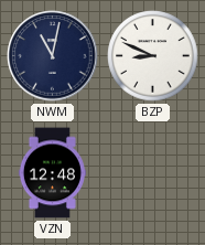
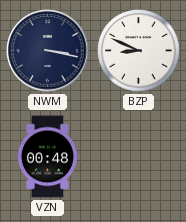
NWM: 11:02 -> 3:17
VZN: 12:48 -> 00:48
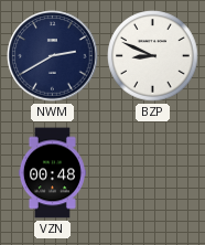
NWM: 3:17 -> 2:40
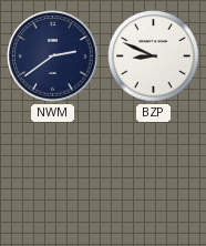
NWM: 2:40 -> 2:39
VZN: 00:48 -> none
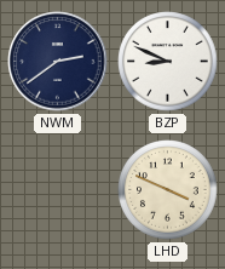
LHD: none -> 3:49
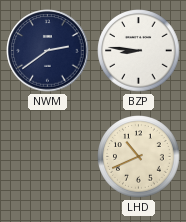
BZP: 8:49 -> 8:46
LHD: 3:49 -> 10:41
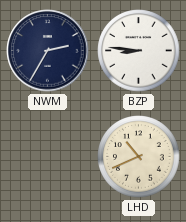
NWM: 2:39 -> 2:35
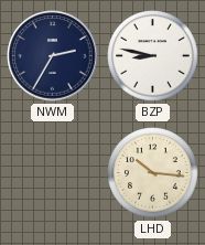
BZP: 8:46 -> 8:47
LHD: 10:41 -> 10:16
